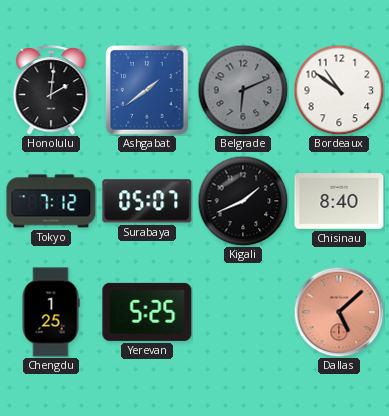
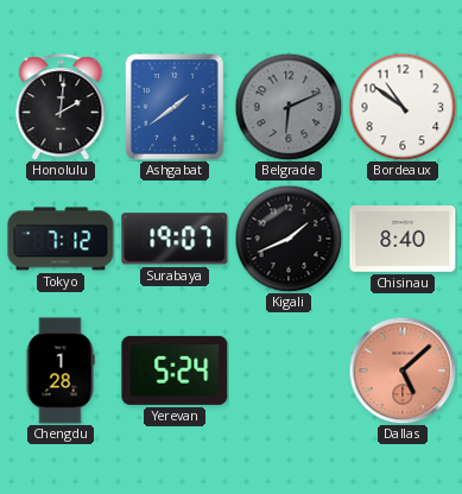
Surabaya: 05:07 -> 19:07
Chengdu: 1:25 -> 1:28
Yerevan: 5:25 -> 5:24
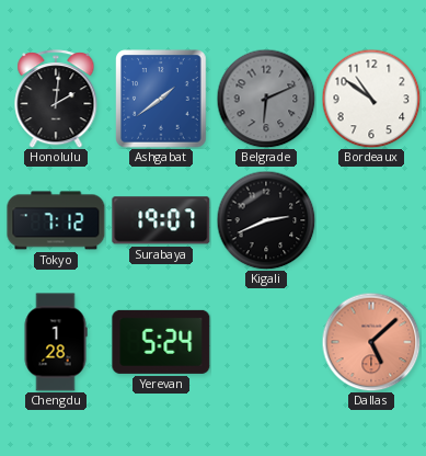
Kigali: 1:41 -> 2:41
Chisinau: 8:40 -> none
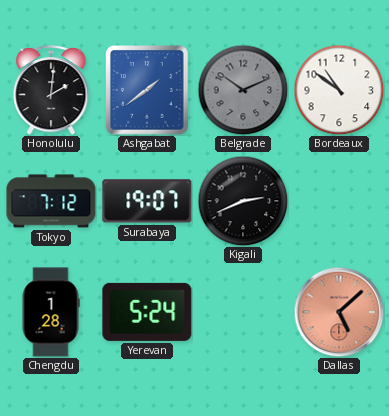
Belgrade: 6:11 -> 10:11
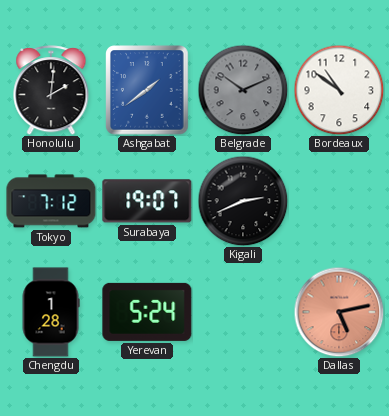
Dallas: 5:08 -> 5:13
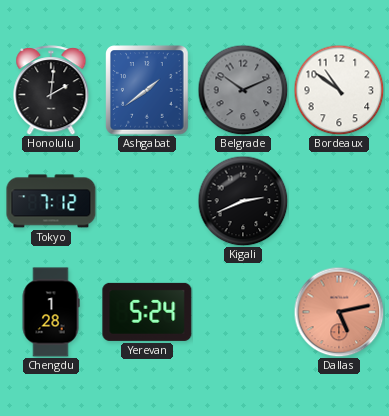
Surabaya: 19:07 -> none
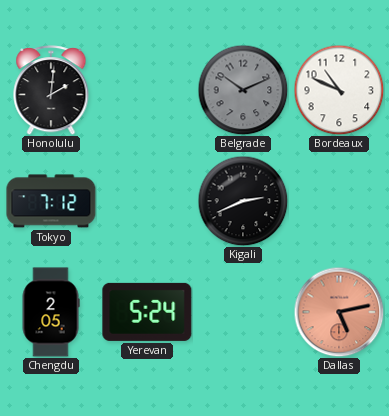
Ashgabat: 1:39 -> none
Bordeaux: 10:51 -> 10:49
Chengdu: 1:28 -> 2:05
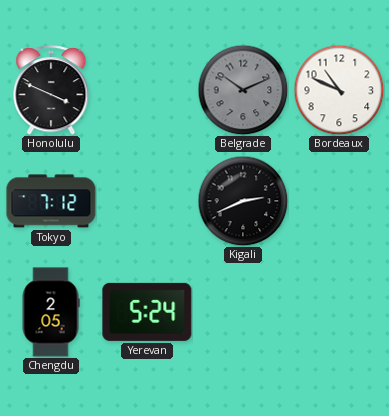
Honolulu: 2:01 -> 3:49
Dallas: 5:13 -> none
